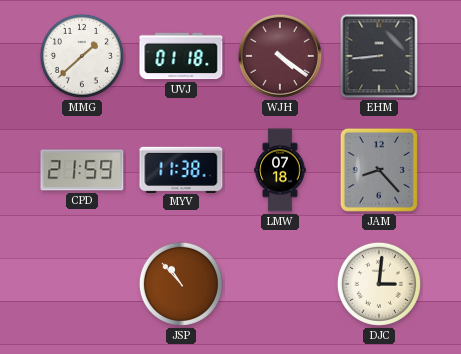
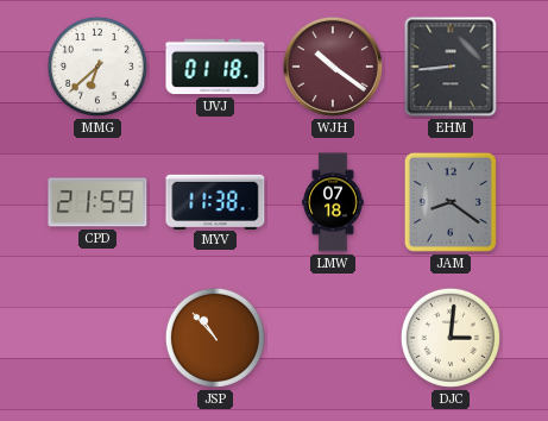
MMG: 1:38 -> 6:38
WJH: 4:21 -> 10:21
JAM: 8:23 -> 8:21
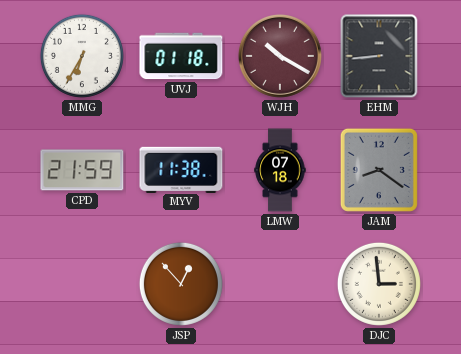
MMG: 6:38 -> 6:35
WJH: 10:21 -> 10:20
JSP: 10:53 -> 12:53
DJC: 3:01 -> 2:59
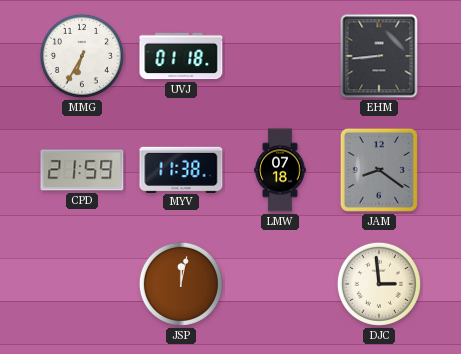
WJH: 10:20 -> none
JSP: 12:53 -> 12:02
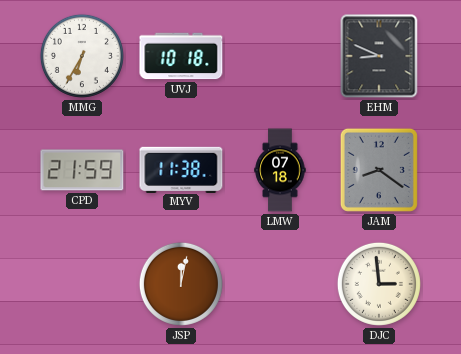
UVJ: 01:18 -> 10:18
EHM: 8:44 -> 8:49
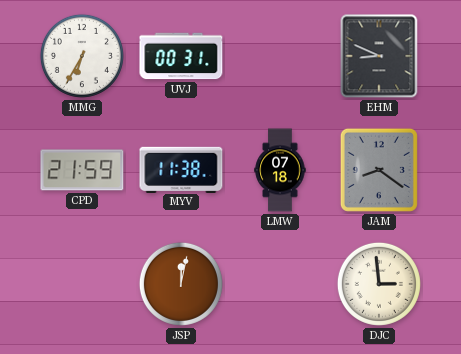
UVJ: 10:18 -> 00:31
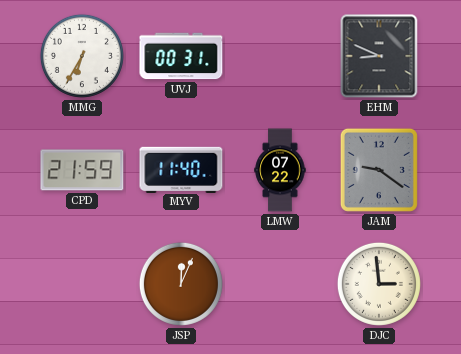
MYV: 11:38 -> 11:40
LMW: 07:18 -> 07:22
JAM: 8:21 -> 9:21
JSP: 12:02 -> 12:04
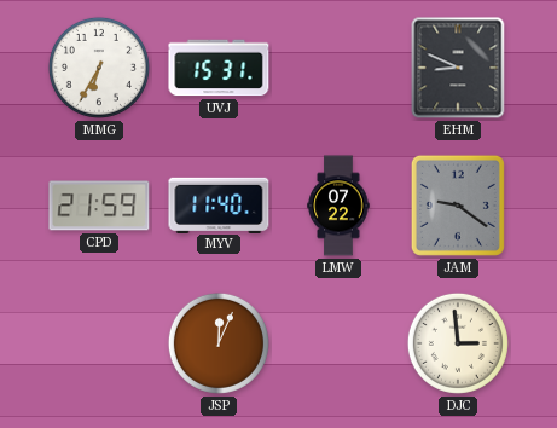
UVJ: 00:31 -> 15:31
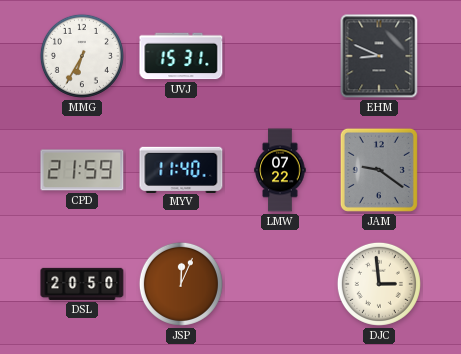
DSL: none -> 20:50
